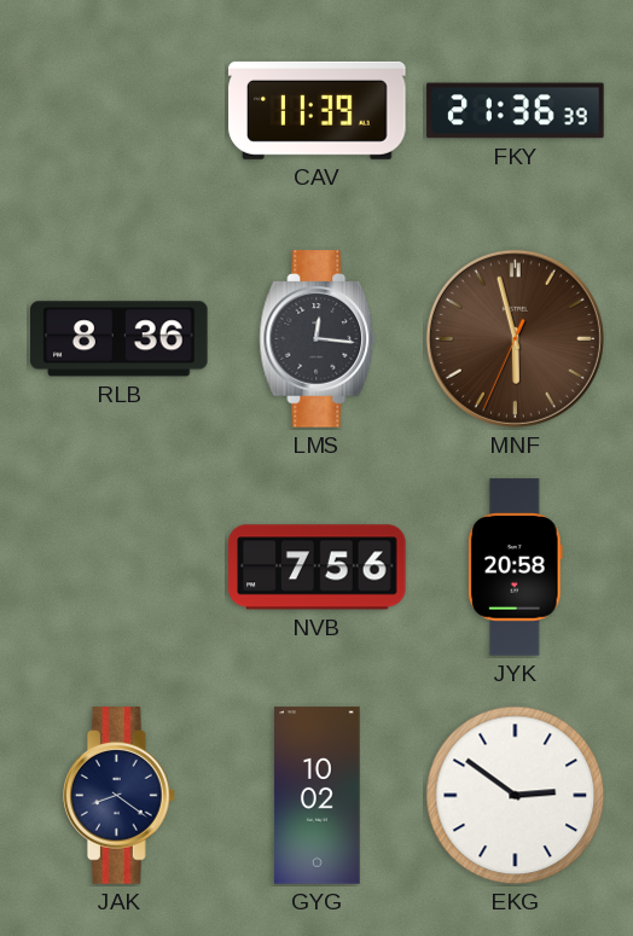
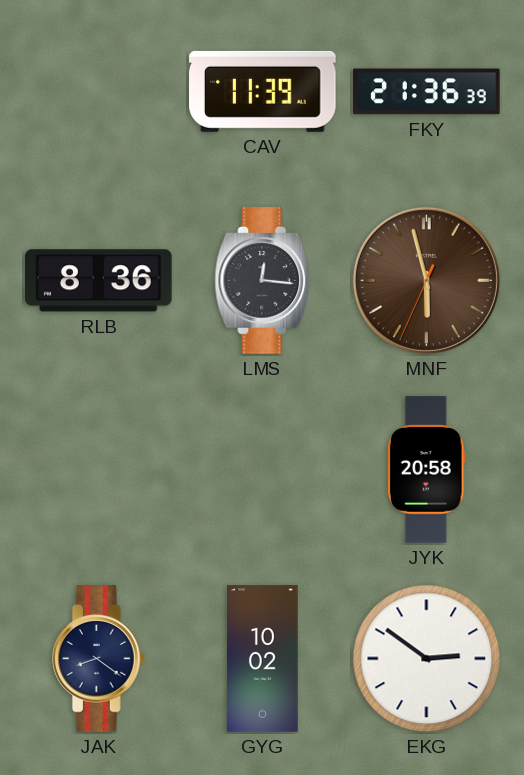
NVB: 7:56 -> none
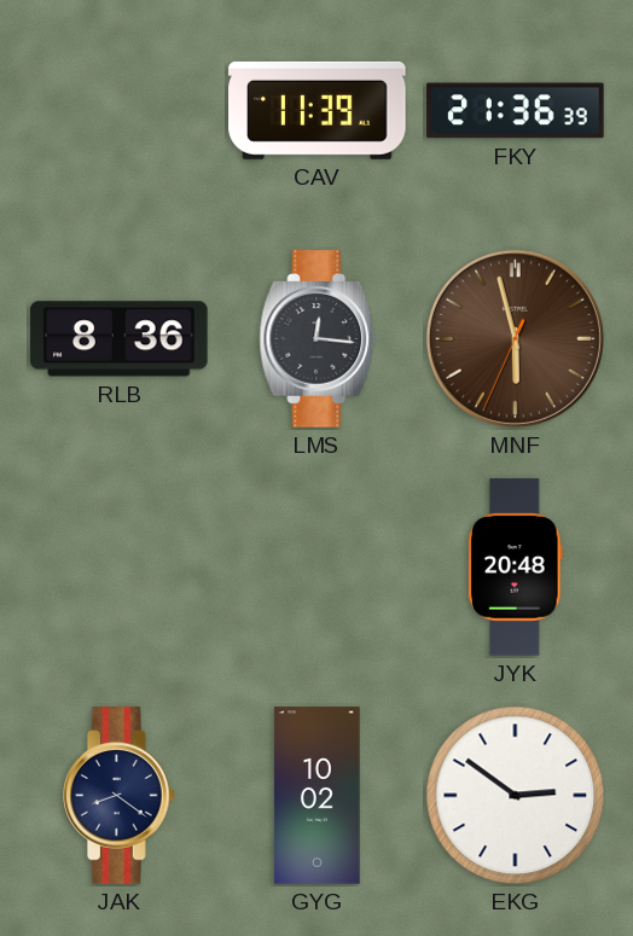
JYK: 20:58 -> 20:48
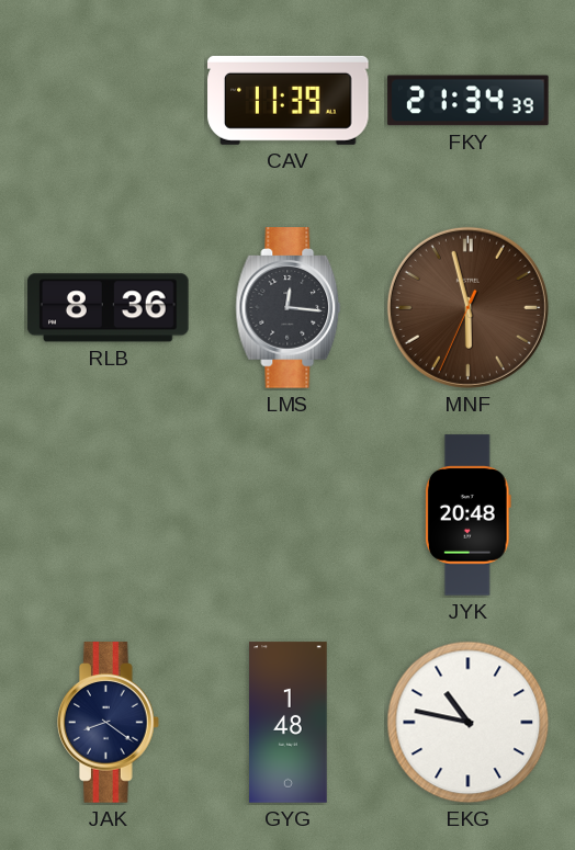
FKY: 21:36 -> 21:34
GYG: 10:02 -> 1:48
EKG: 2:51 -> 10:47
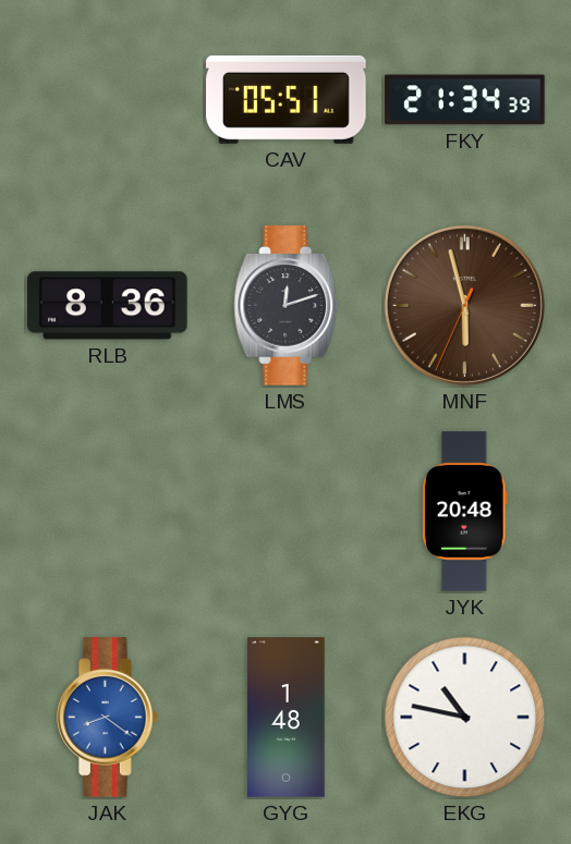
CAV: 11:39 -> 05:51
LMS: 12:16 -> 12:12
JAK dial: navy -> blue
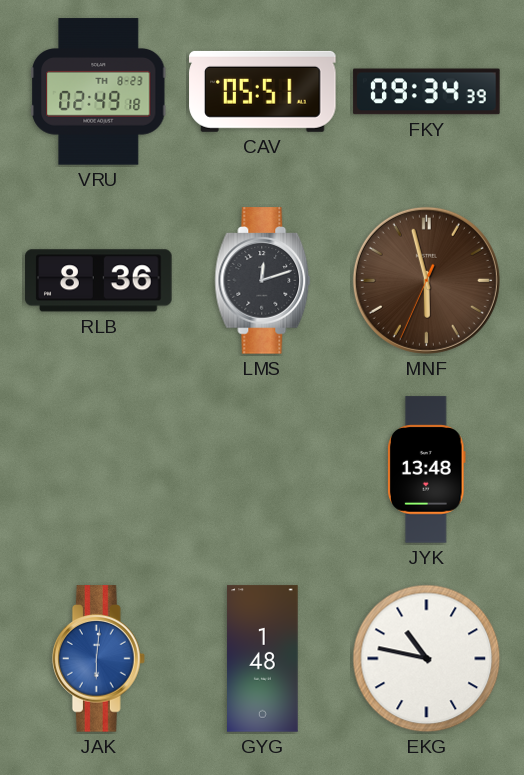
VRU: none -> 02:49
FKY: 21:34 -> 09:34
JYK: 20:48 -> 13:48
JAK: 8:21 -> 6:01
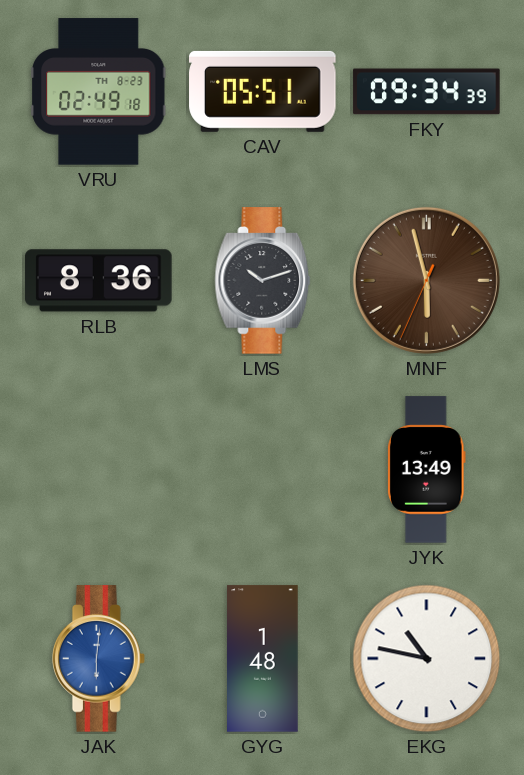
LMS: 12:12 -> 10:12
JYK: 13:48 -> 13:49
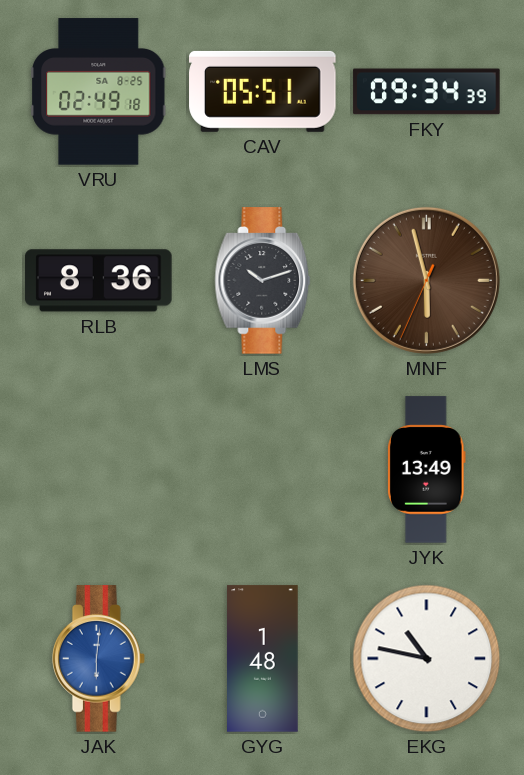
VRU date: TH 8-23 -> SA 8-25
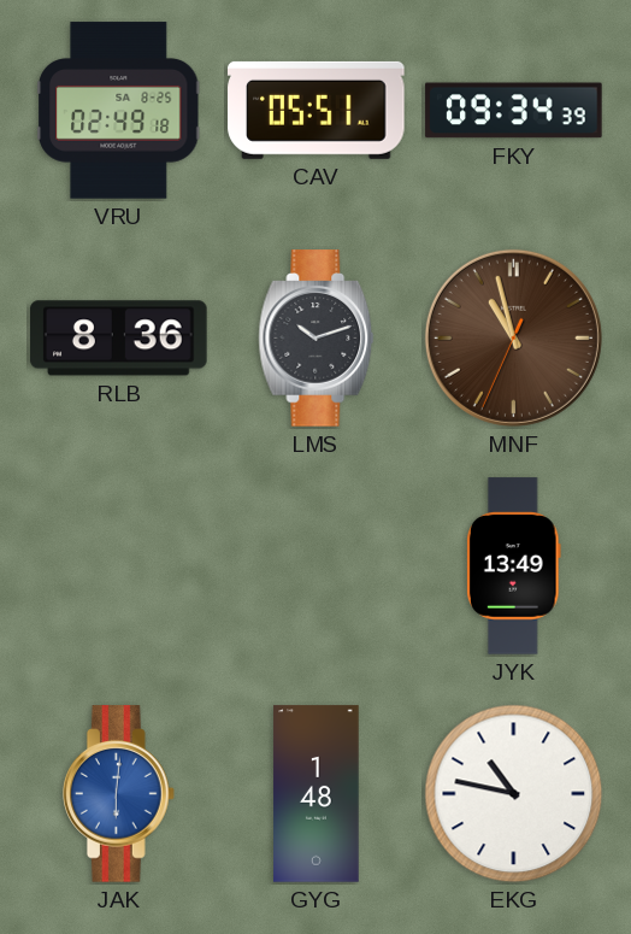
MNF: 5:57 -> 10:57
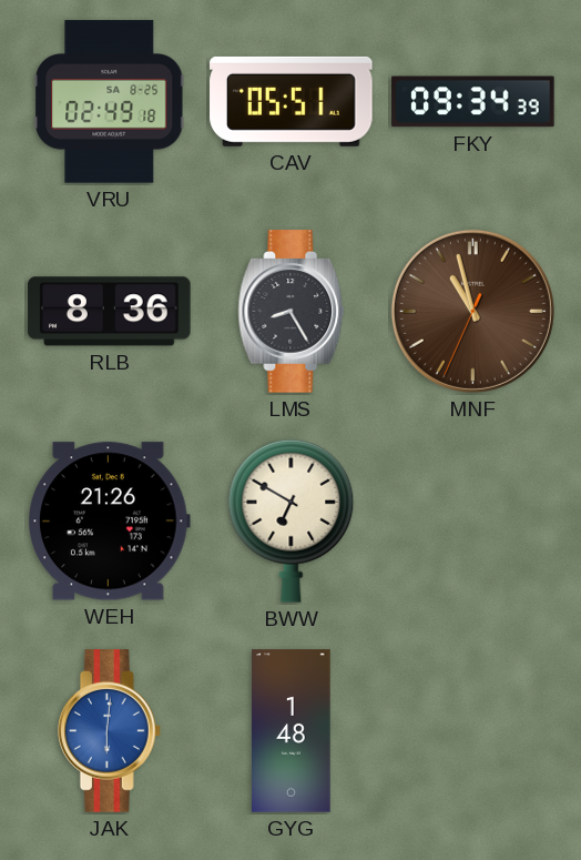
LMS: 10:12 -> 8:25
WEH: none -> 21:26
BWW: none -> 6:50
JYK: 13:49 -> none
EKG: 10:47 -> none
